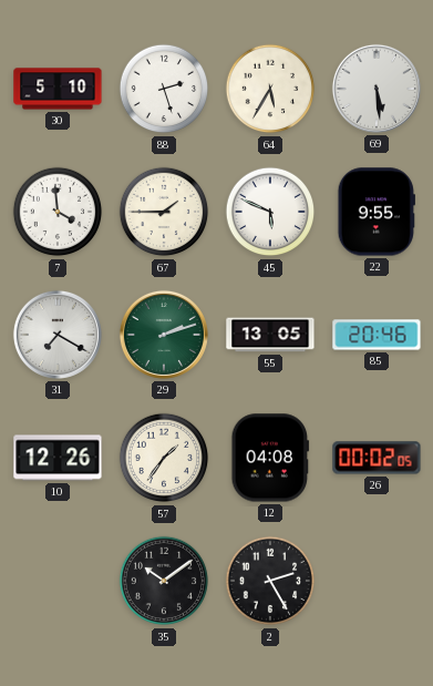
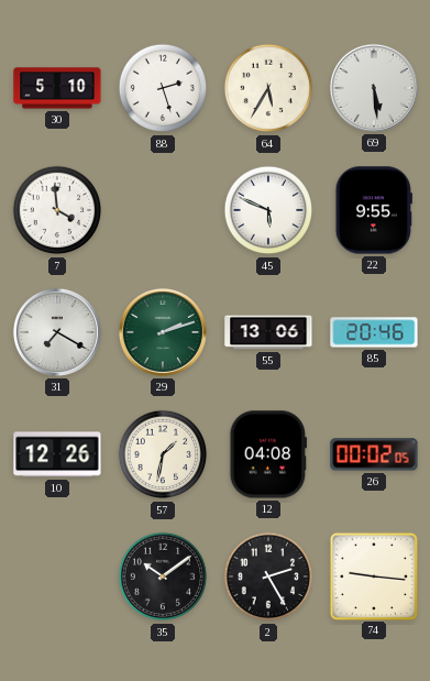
67: 1:45 -> none
55: 13:05 -> 13:06
57: 1:36 -> 1:32
74: none -> 9:16
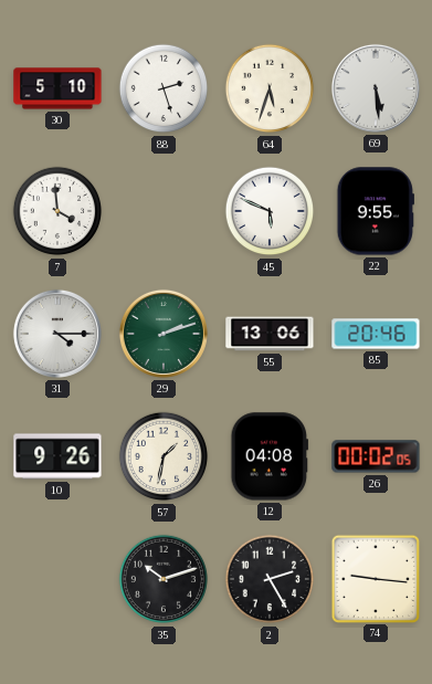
64: 5:35 -> 5:33
31: 7:20 -> 4:15
10: 12:26 -> 9:26
35: 10:09 -> 10:12
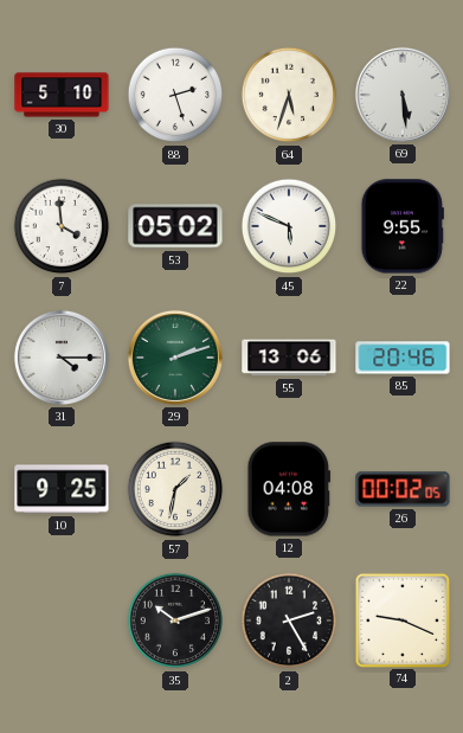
53: none -> 05:02
10: 9:26 -> 9:25
74: 9:16 -> 9:19
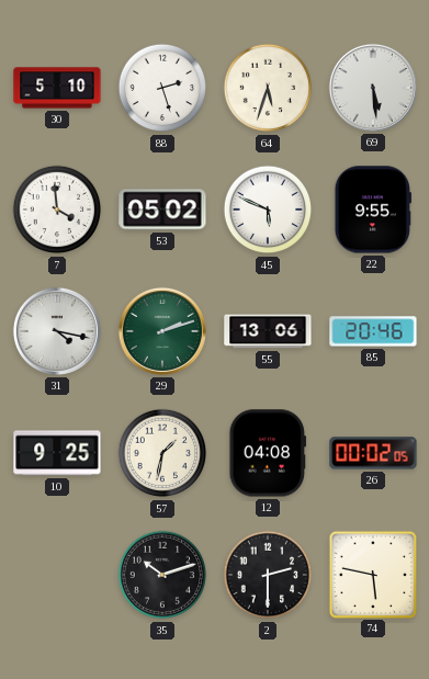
31: 4:15 -> 4:17
2: 2:25 -> 2:30
74: 9:19 -> 5:47
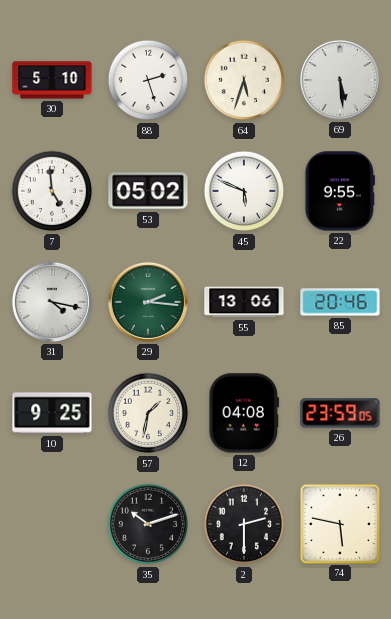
7: 3:59 -> 4:59
29: 2:12 -> 2:16
26: 00:02 -> 23:59
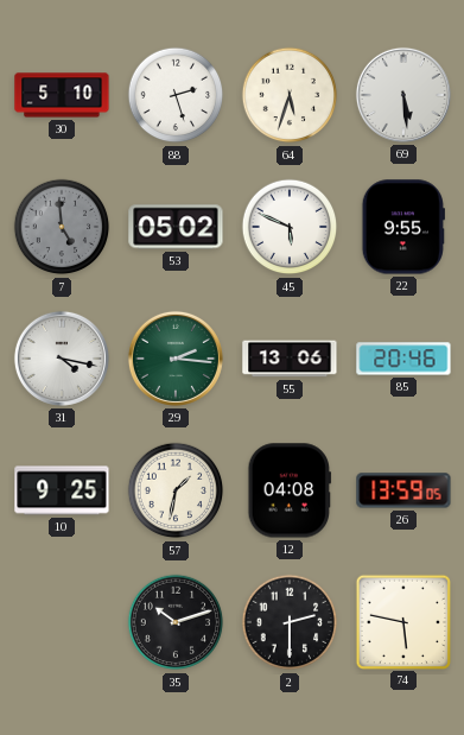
7 dial: white -> grey
26: 23:59 -> 13:59
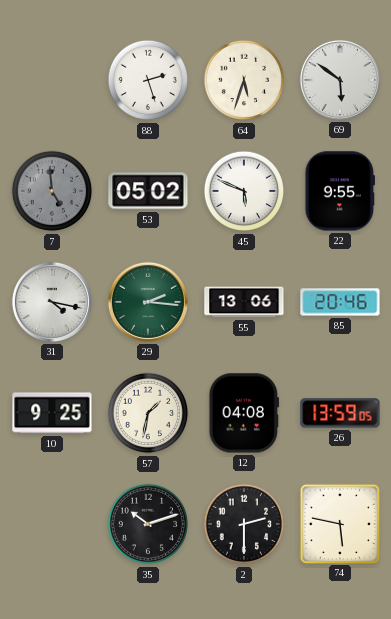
30: 5:10 -> none
69: 5:29 -> 5:51
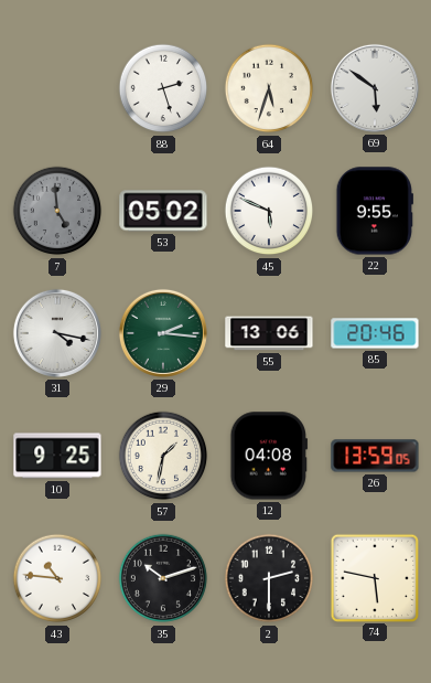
43: none -> 10:46
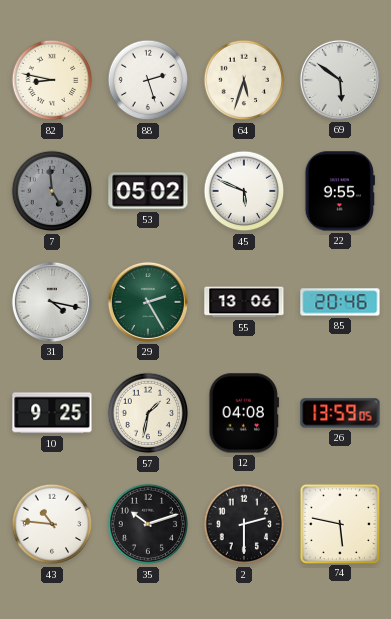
82: none -> 8:47
29: 2:16 -> 2:25
